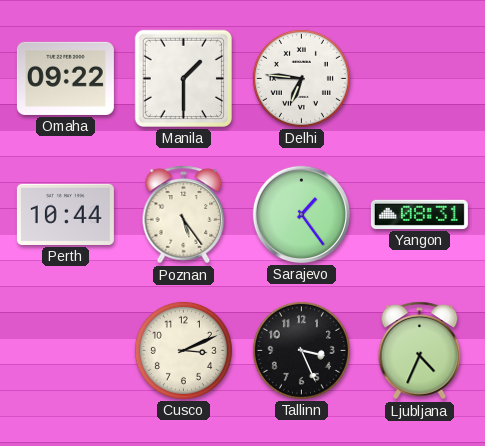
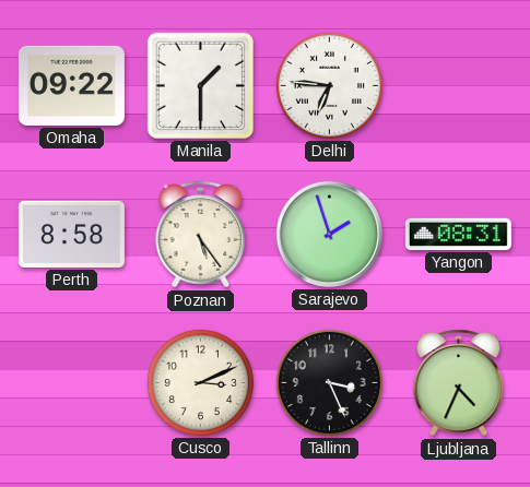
Perth: 10:44 -> 8:58
Sarajevo: 1:24 -> 1:57
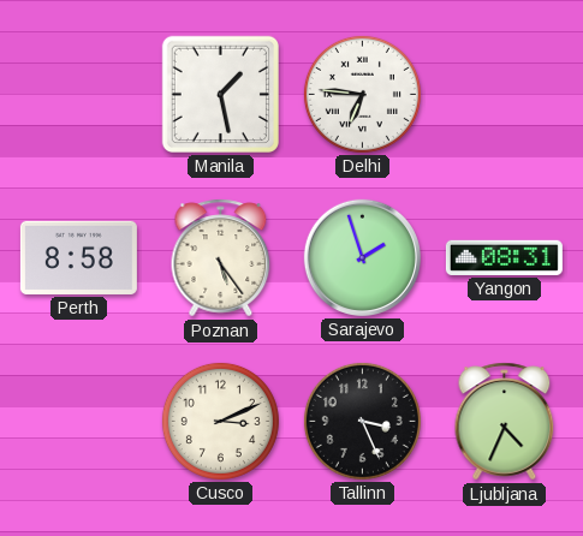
Omaha: 09:22 -> none
Manila: 1:30 -> 1:28
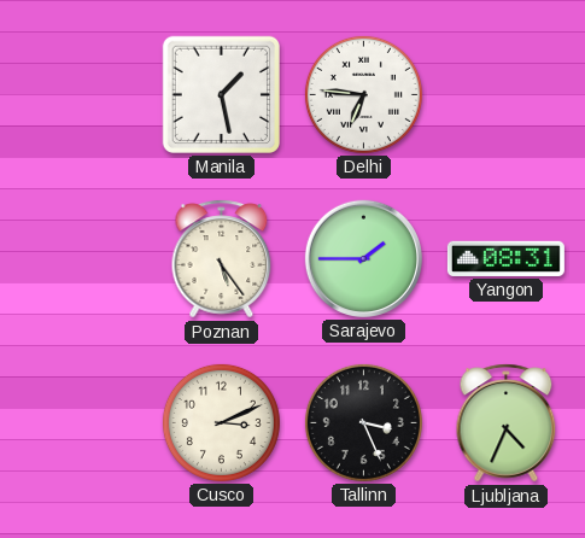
Perth: 8:58 -> none
Sarajevo: 1:57 -> 1:45
